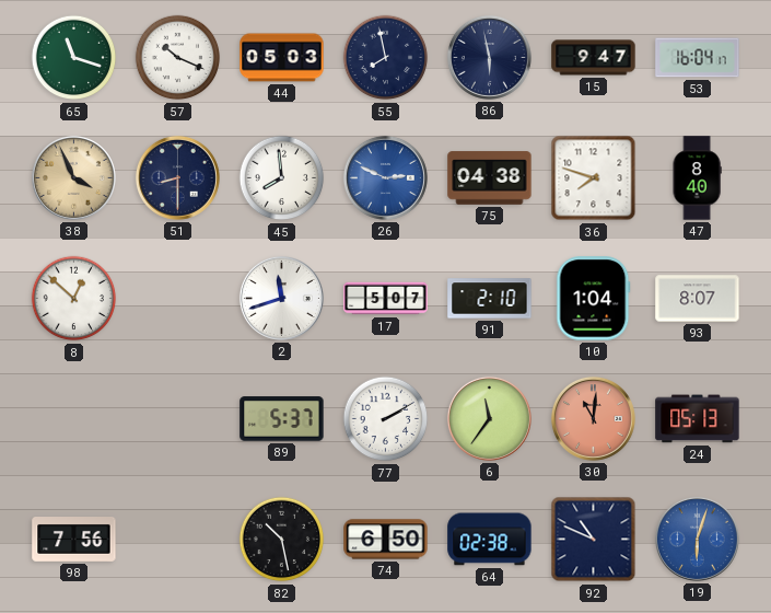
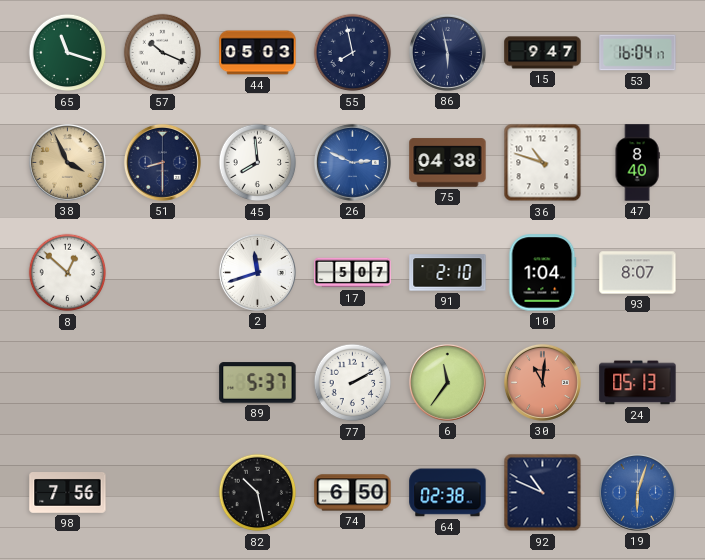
36: 7:48 -> 10:48
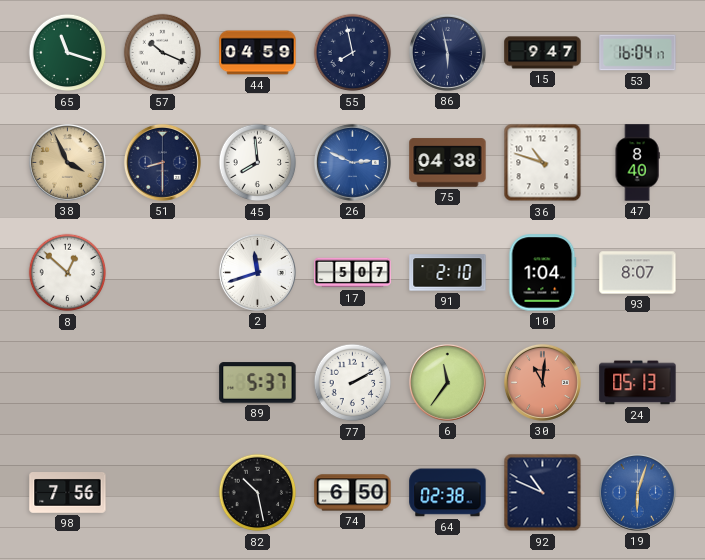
44: 05:03 -> 04:59
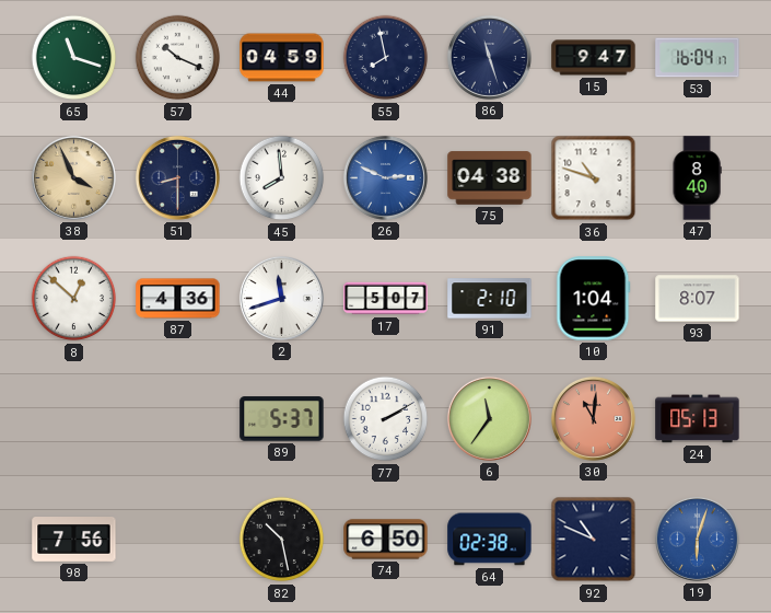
86: 5:58 -> 11:27
87: none -> 4:36
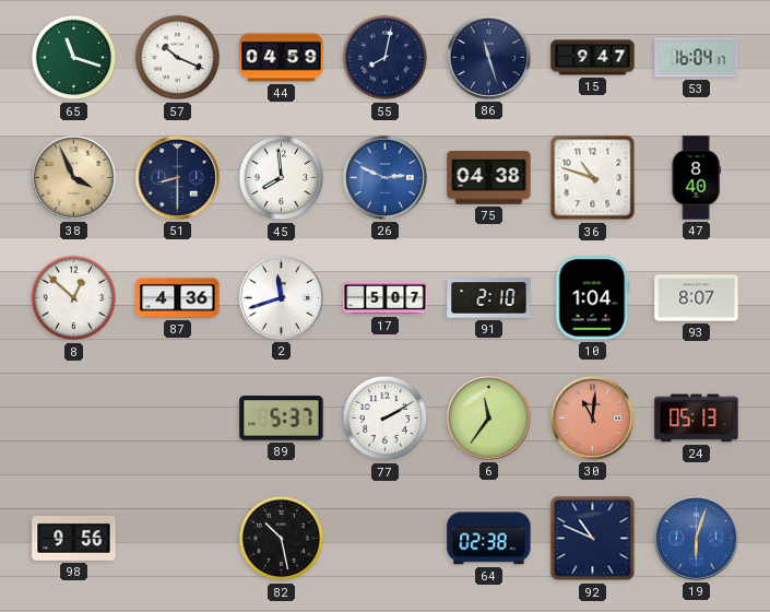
55: 7:58 -> 8:02
98: 7:56 -> 9:56
74: 6:50 -> none
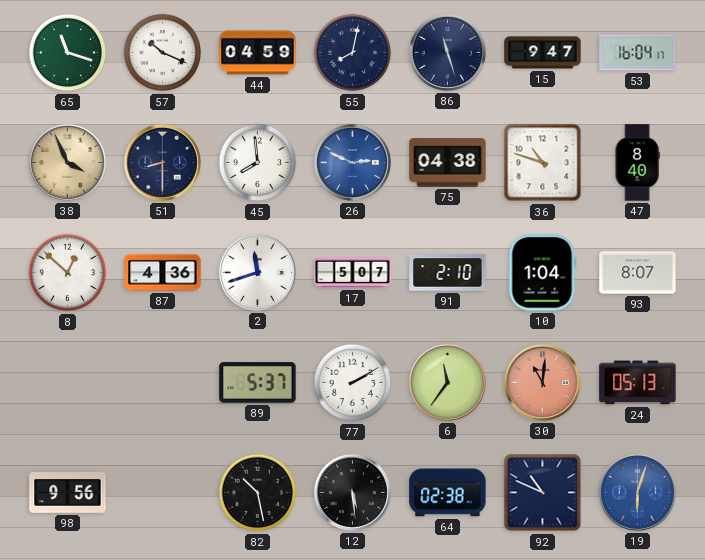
12: none -> 5:29
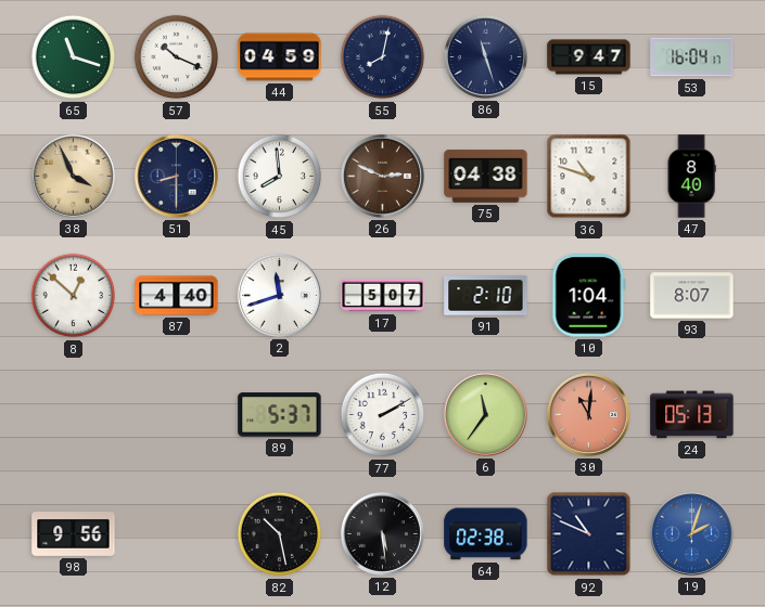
26 dial: blue -> brown
87: 4:36 -> 4:40
19: 6:03 -> 2:03
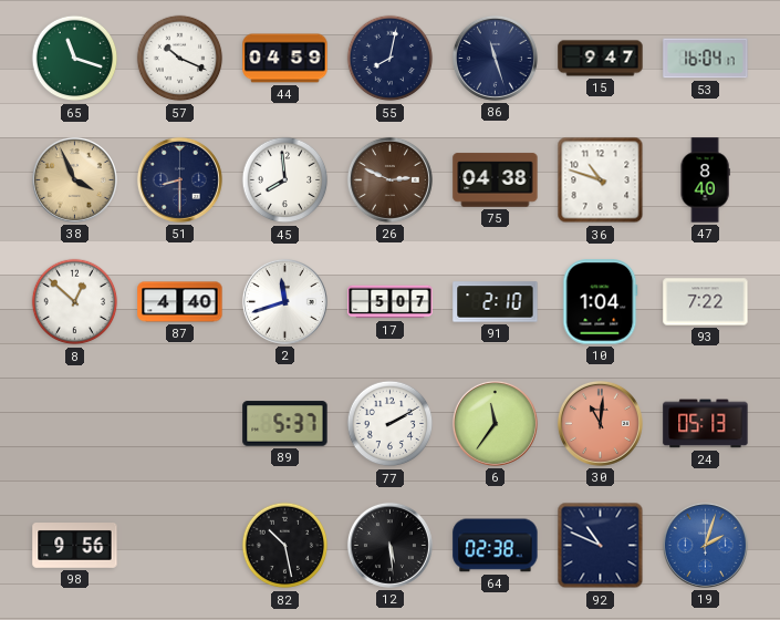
93: 8:07 -> 7:22
